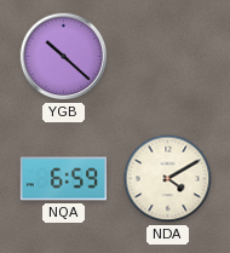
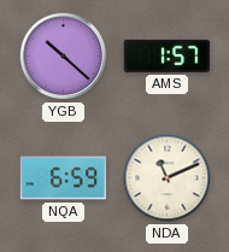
AMS: none -> 1:57
NDA: 4:10 -> 11:11
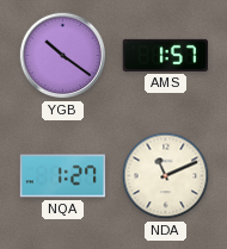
YGB: 10:22 -> 10:21
NQA: 6:59 -> 1:27
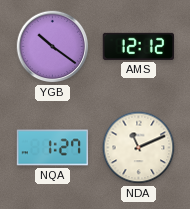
AMS: 1:57 -> 12:12
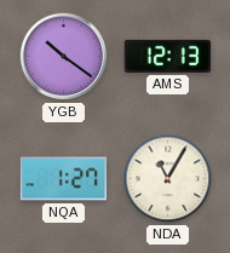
AMS: 12:12 -> 12:13
NDA: 11:11 -> 11:05
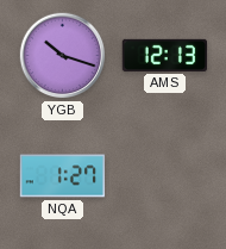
YGB: 10:21 -> 10:18
NDA: 11:05 -> none
